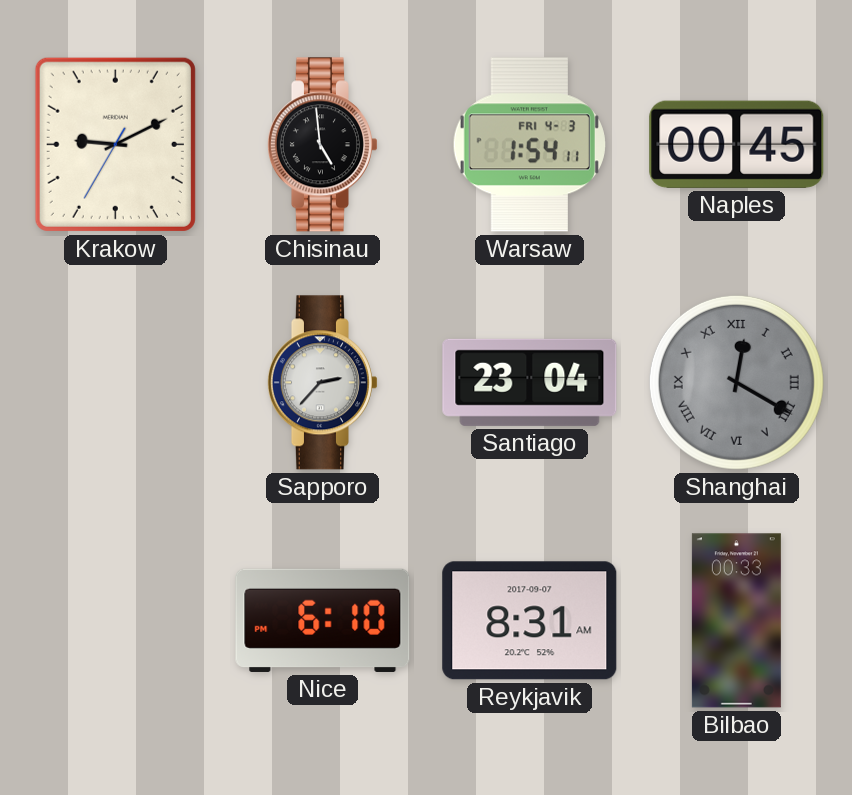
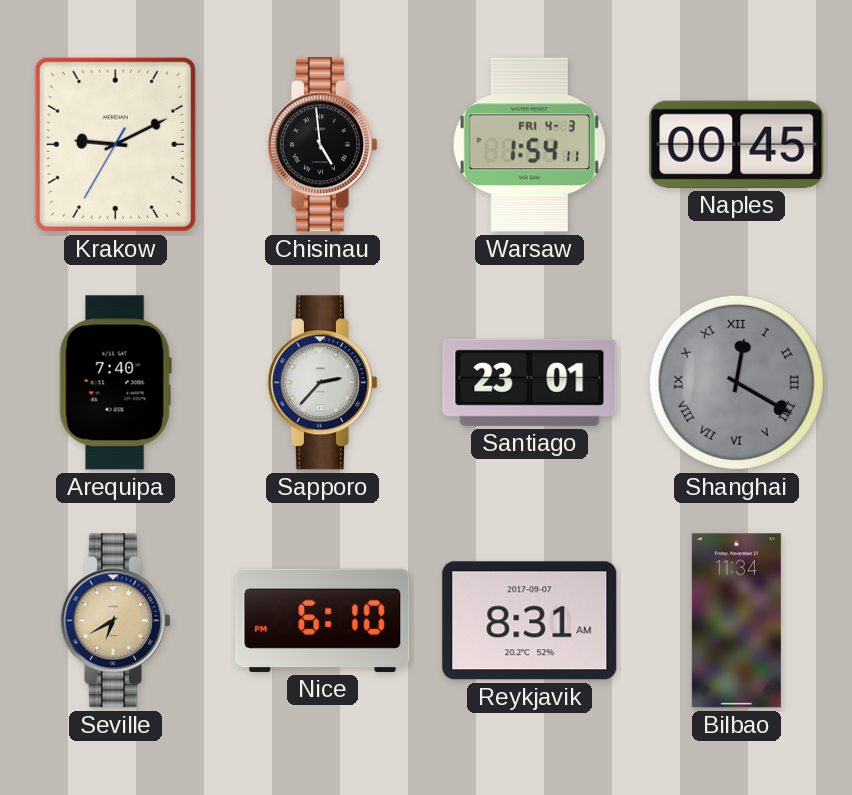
Arequipa: none -> 7:40
Santiago: 23:04 -> 23:01
Seville: none -> 6:40
Bilbao: 00:33 -> 11:34
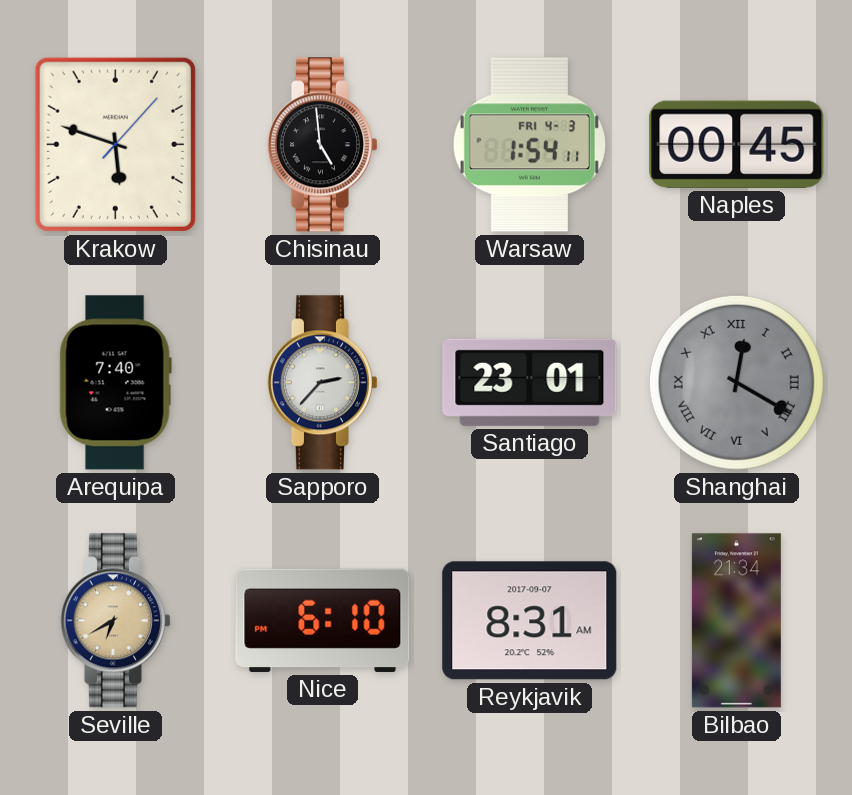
Krakow: 9:10 -> 5:48
Bilbao: 11:34 -> 21:34
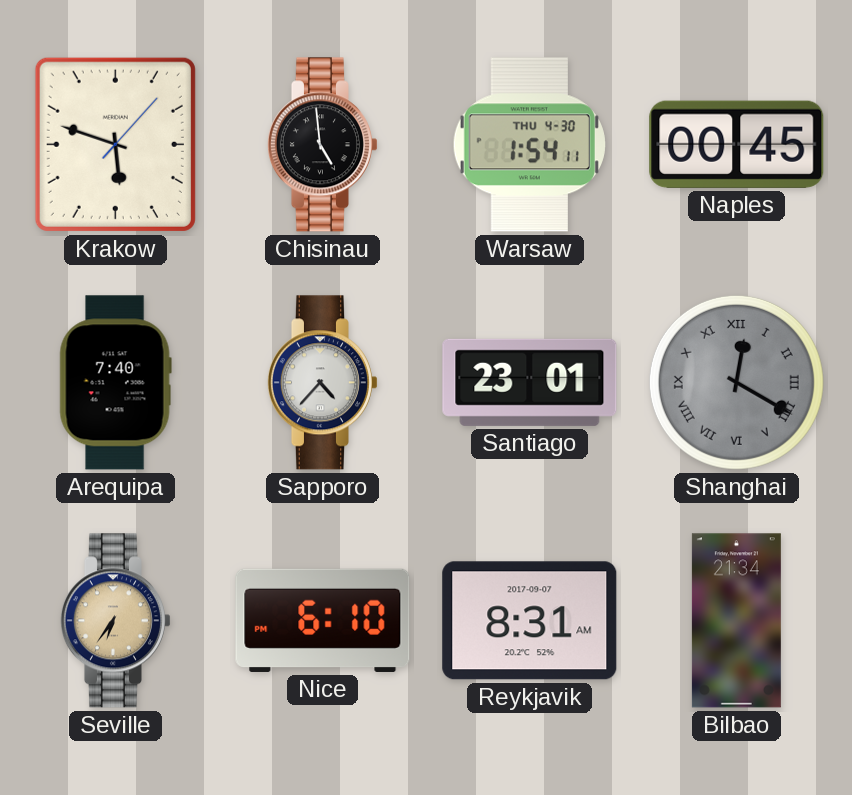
Warsaw date: FRI 4-3 -> THU 4-30
Sapporo: 2:37 -> 4:37
Seville: 6:40 -> 6:36
